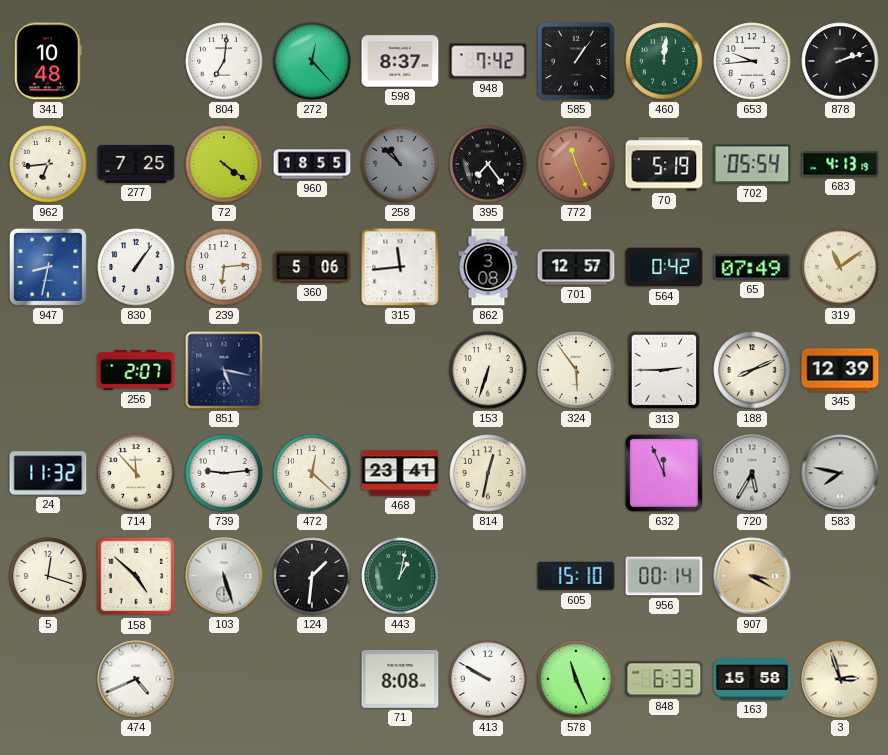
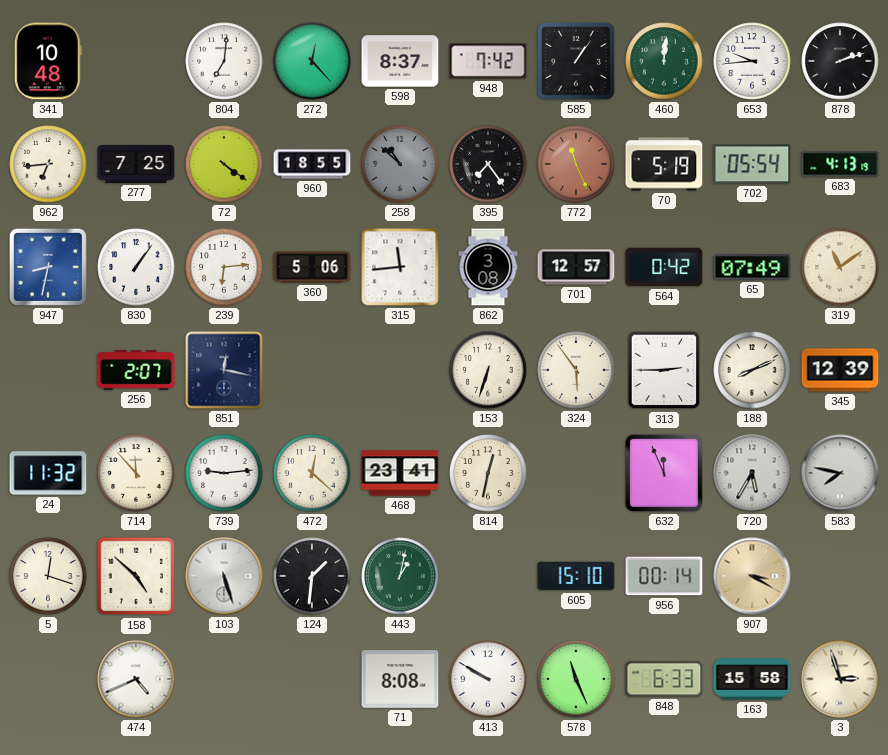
851: 5:17 -> 12:17
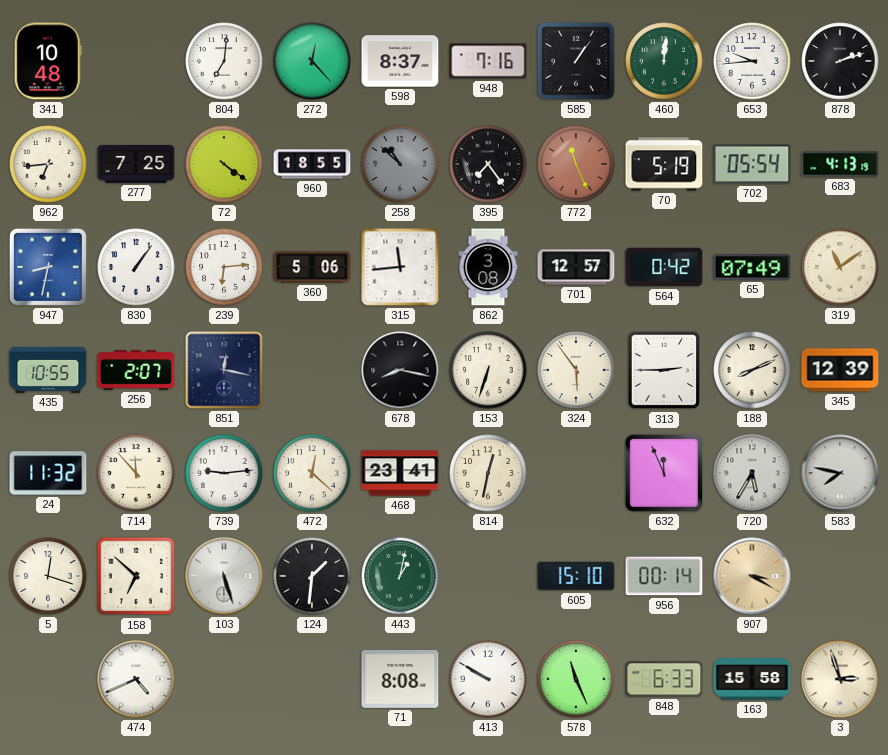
948: 7:42 -> 7:16
435: none -> 10:55
678: none -> 8:17
158: 4:52 -> 6:52
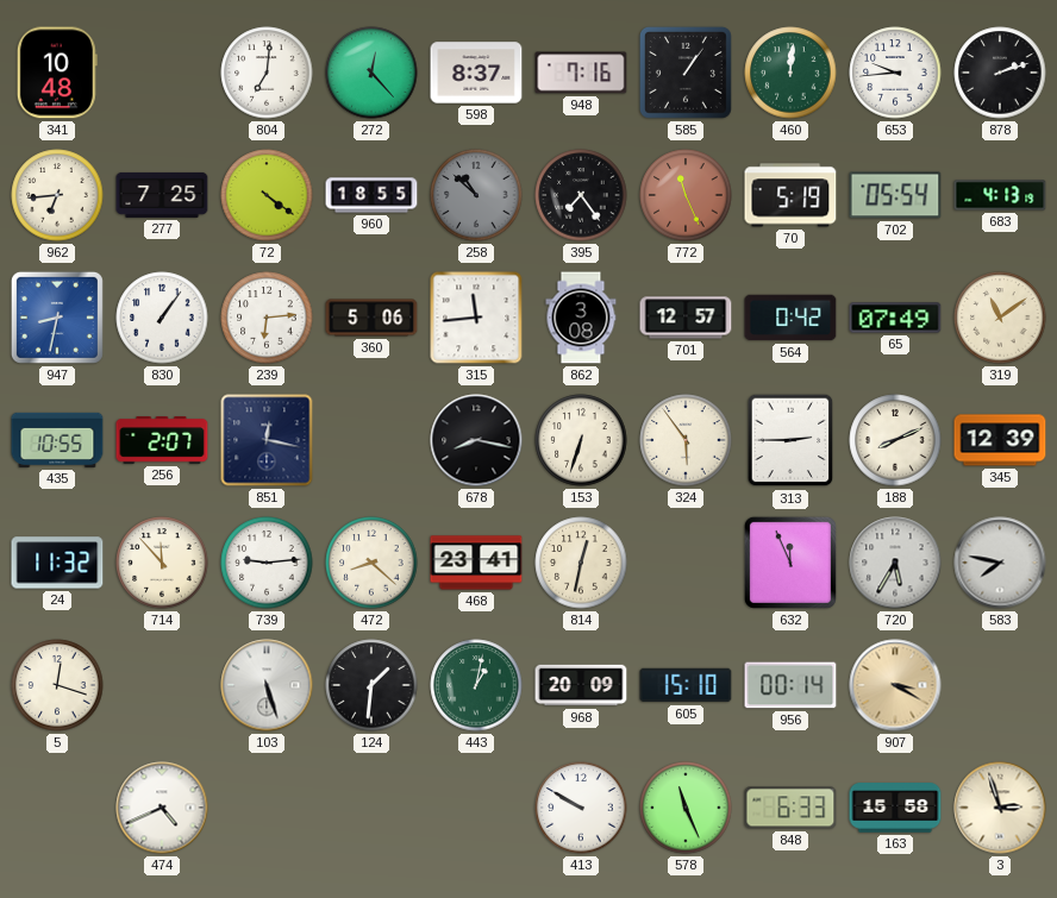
472: 12:22 -> 8:22
158: 6:52 -> none
968: none -> 20:09
71: 8:08 -> none
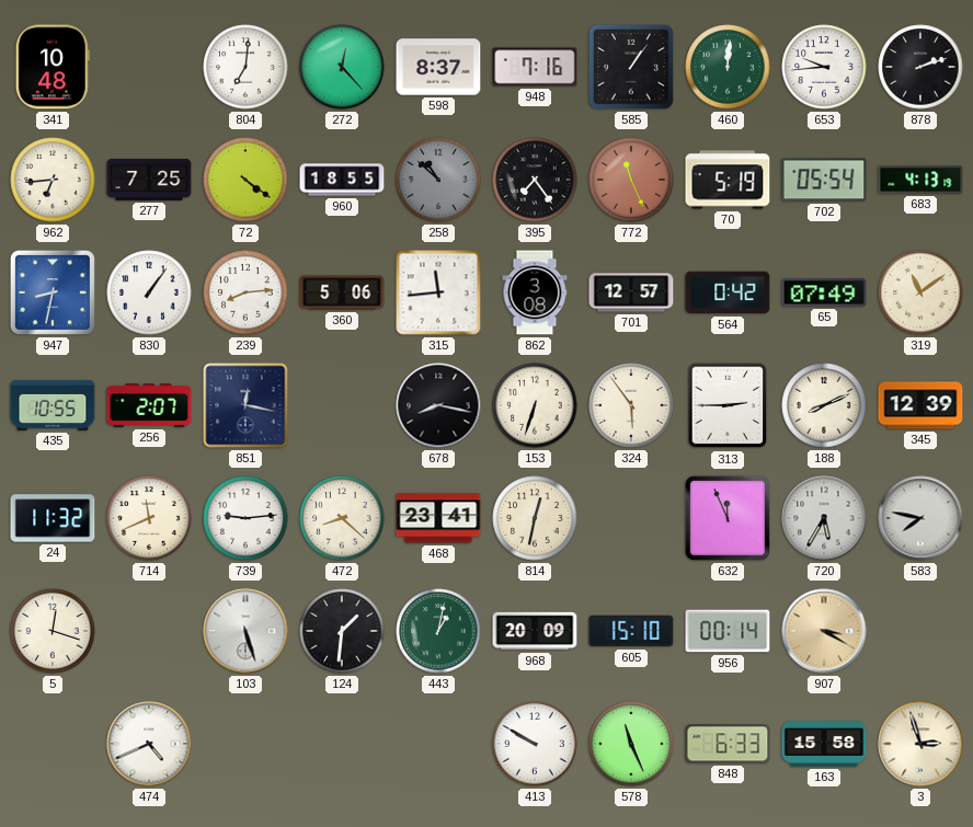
239: 6:14 -> 8:14
714: 11:53 -> 11:41
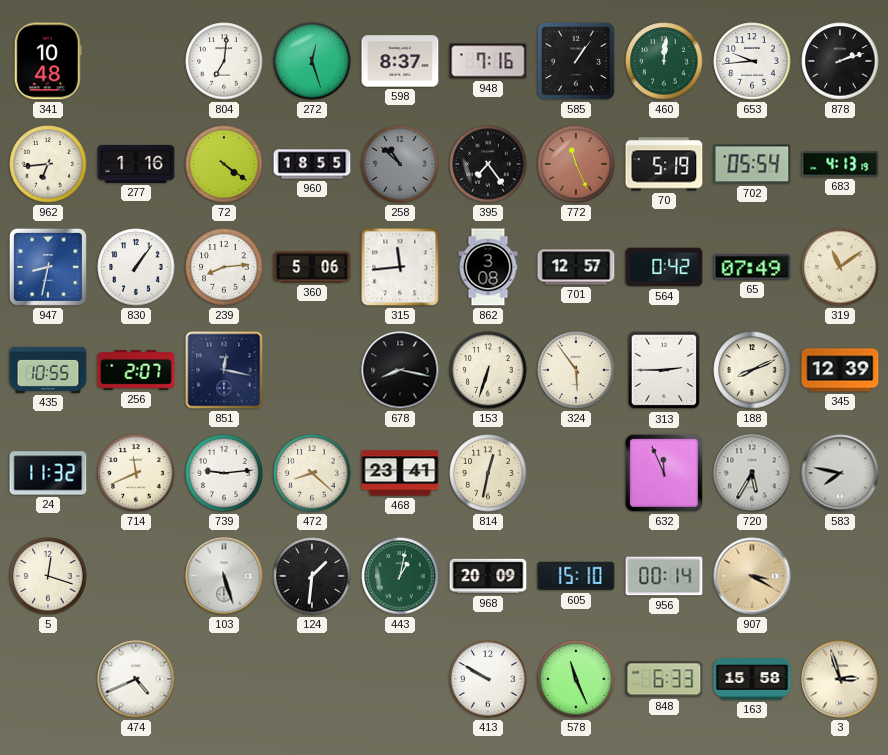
272: 12:23 -> 12:27
277: 7:25 -> 1:16
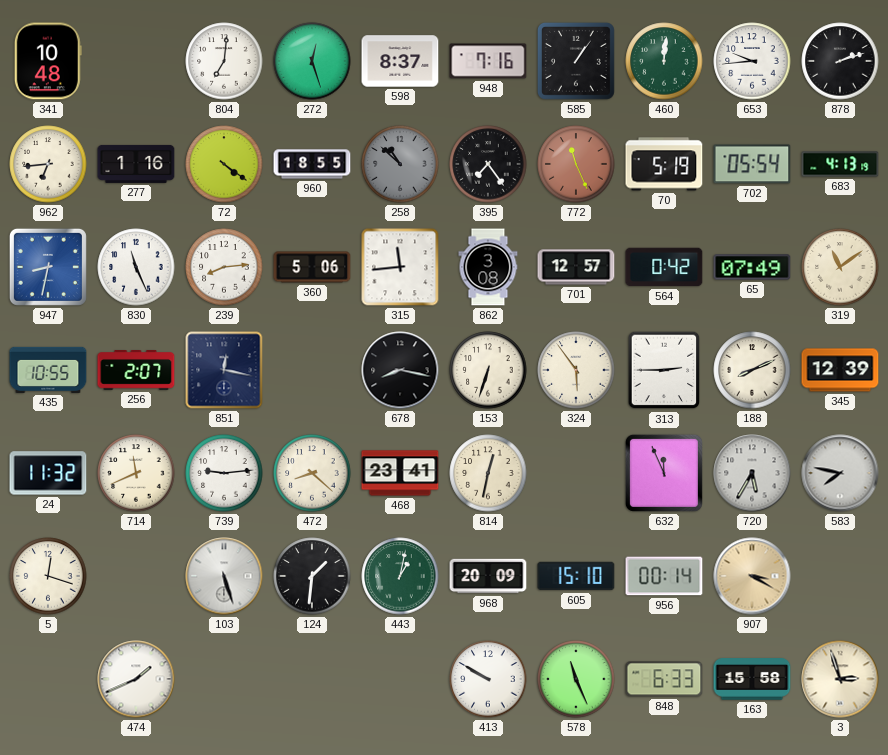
830: 1:06 -> 11:26
474: 4:41 -> 1:41
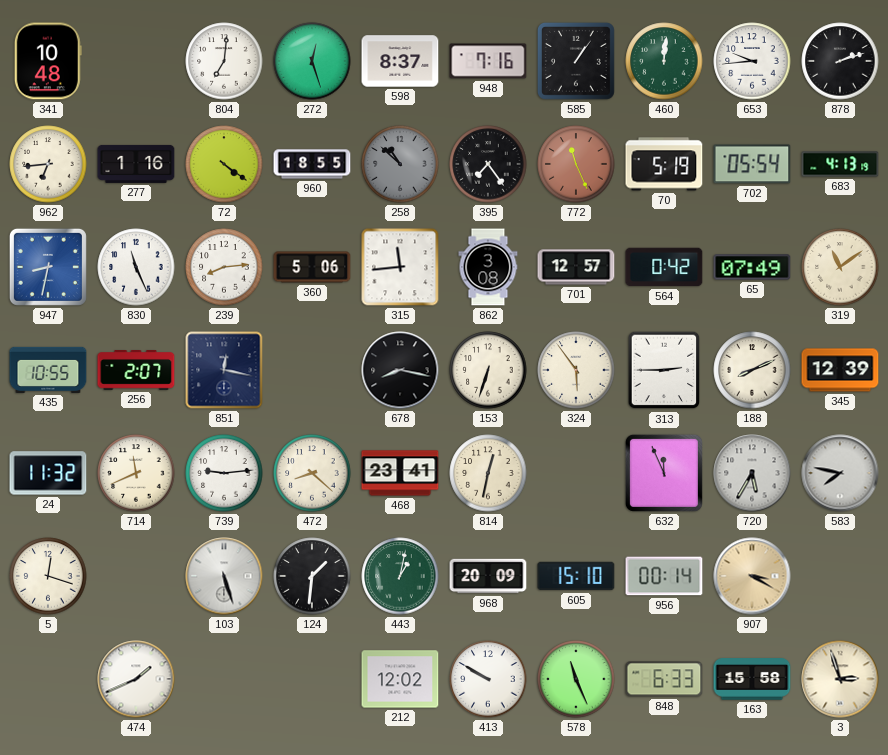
212: none -> 12:02
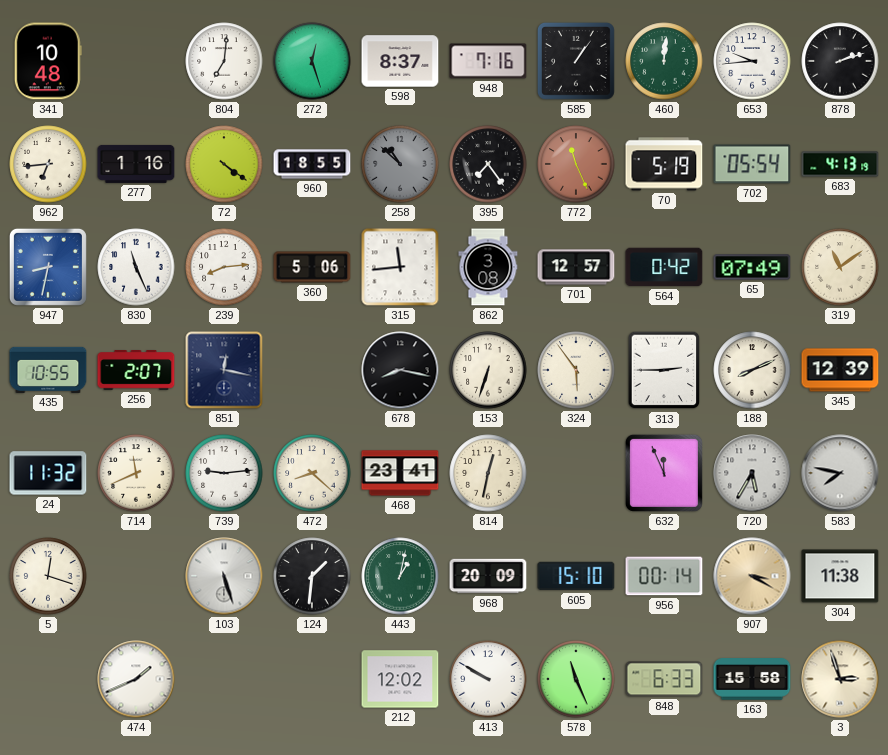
304: none -> 11:38
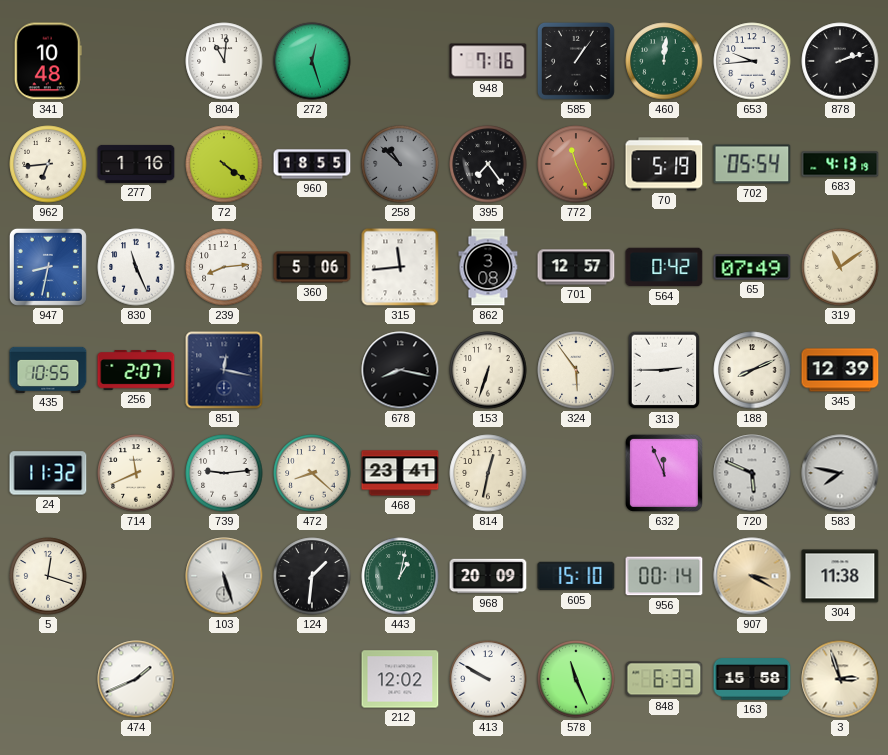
804: 7:01 -> 11:01
598: 8:37 -> none
720: 5:35 -> 5:49
